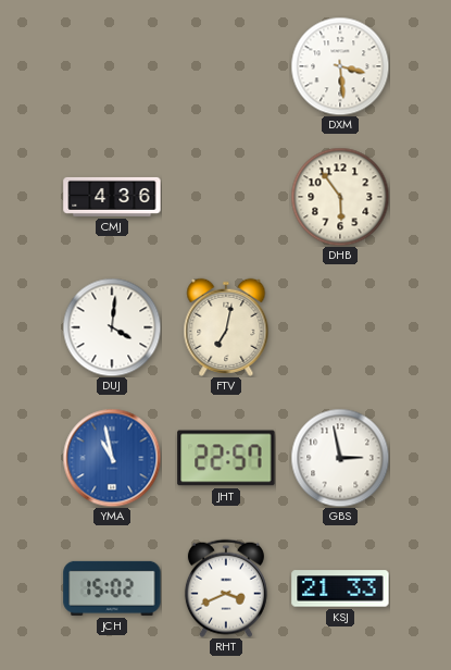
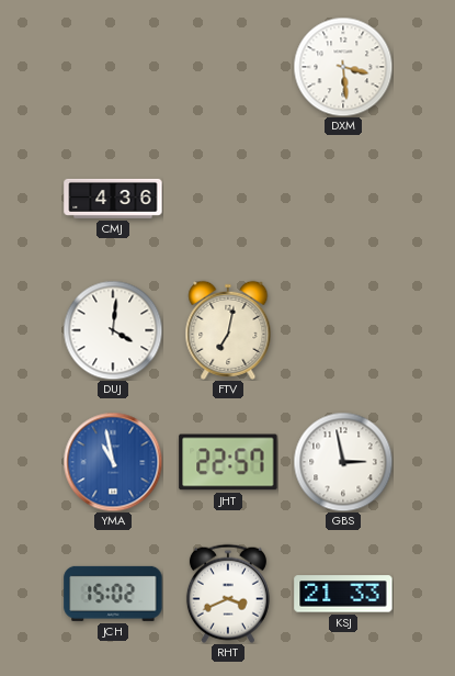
DHB: 5:54 -> none
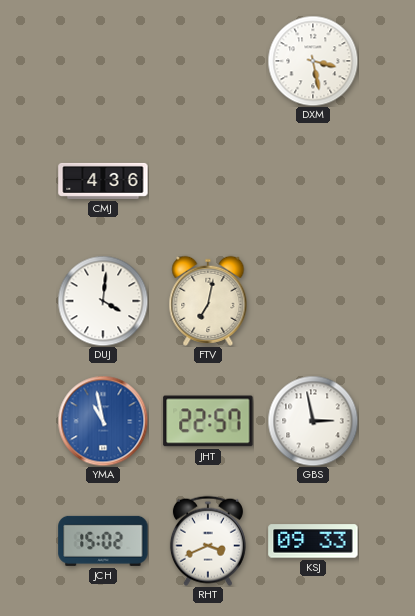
DXM: 3:29 -> 3:28
KSJ: 21:33 -> 09:33
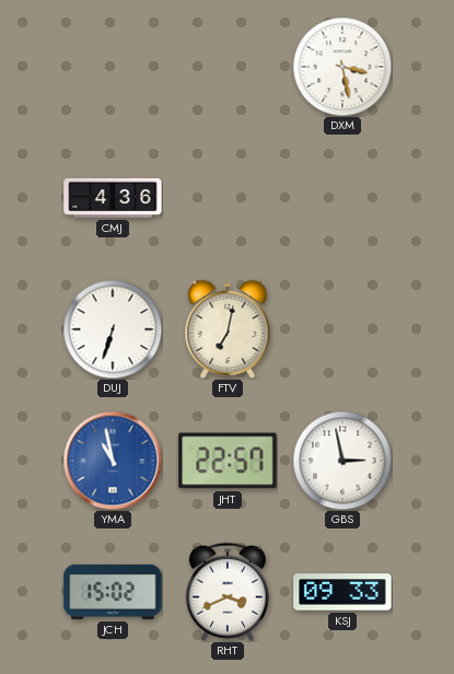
DUJ: 4:01 -> 6:33
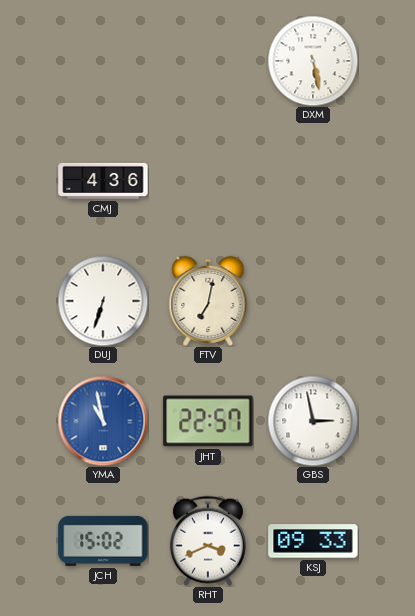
DXM: 3:28 -> 5:28
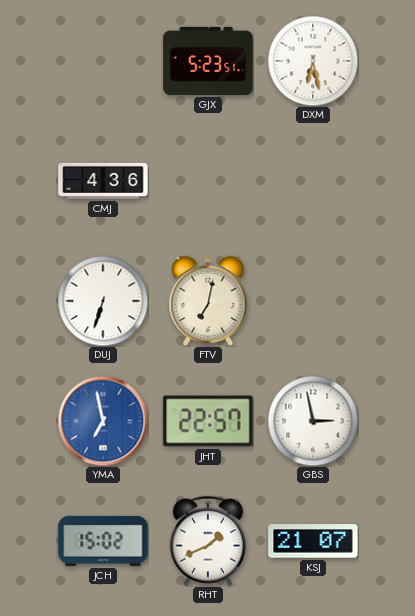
GJX: none -> 5:23
DXM: 5:28 -> 6:28
YMA: 10:58 -> 6:58
RHT: 3:41 -> 1:41
KSJ: 09:33 -> 21:07
